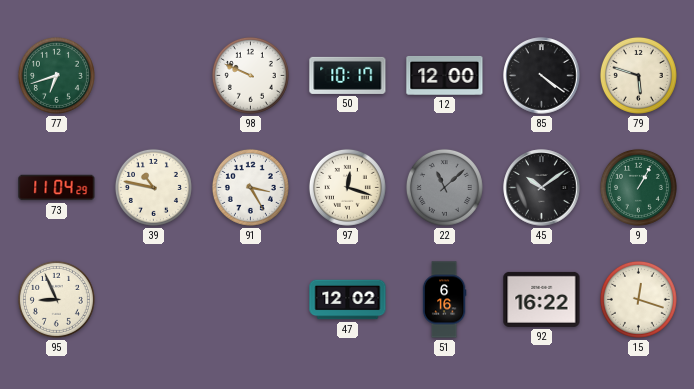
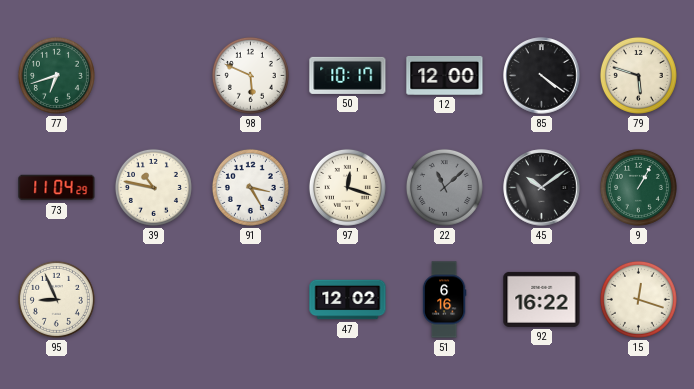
98: 9:49 -> 5:49
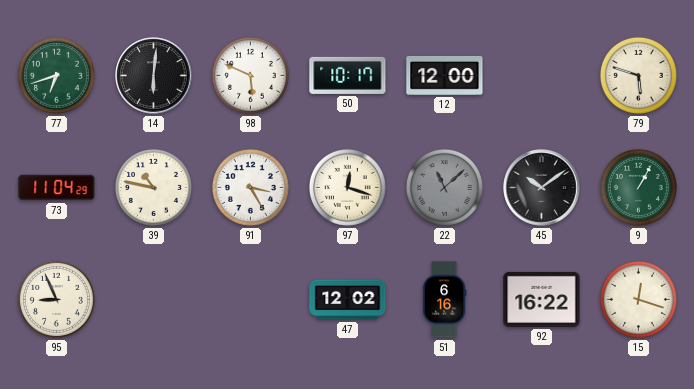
14: none -> 6:01
85: 4:21 -> none
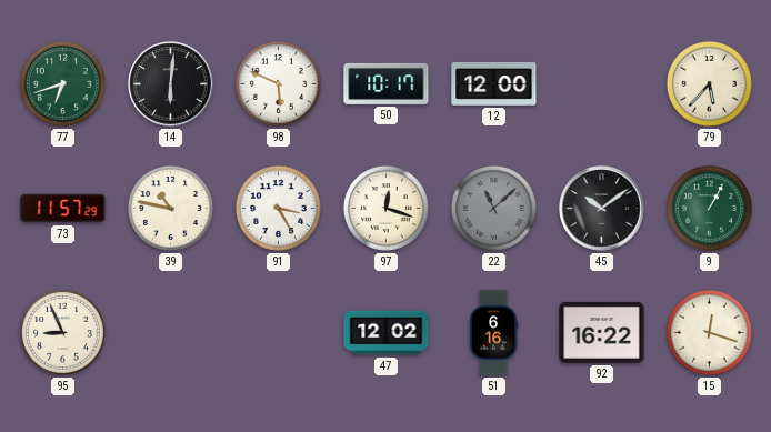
79: 5:48 -> 5:37
73: 11:04 -> 11:57
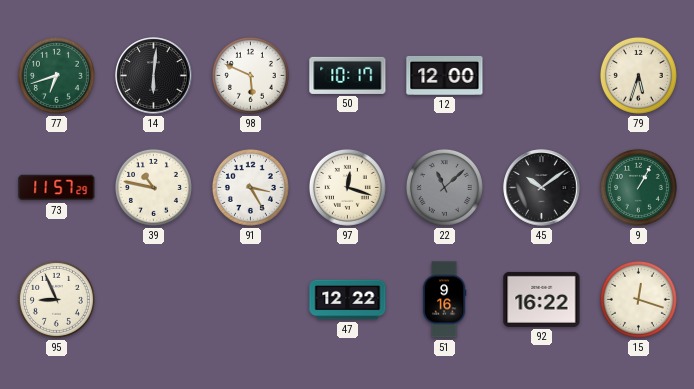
79: 5:37 -> 5:33
47: 12:02 -> 12:22
51: 6:16 -> 9:16
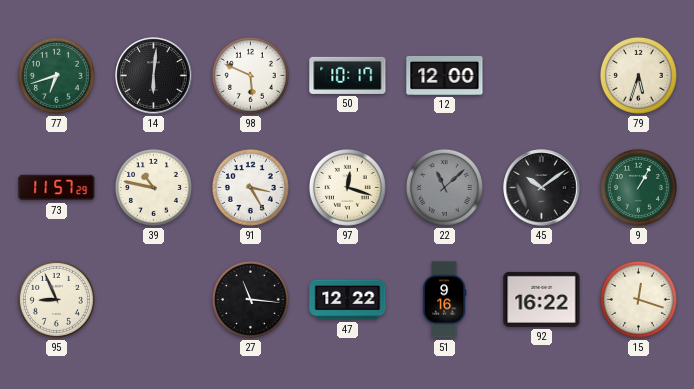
27: none -> 11:16
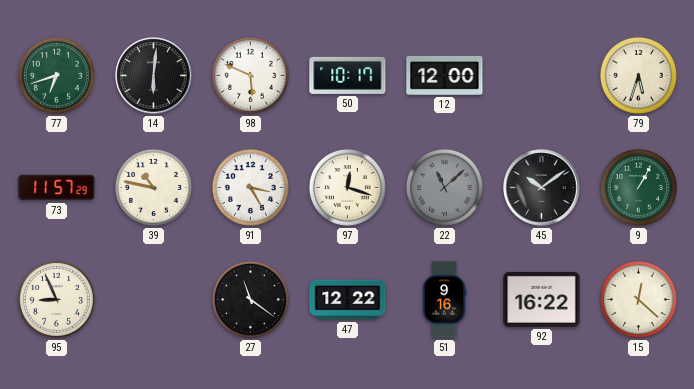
27: 11:16 -> 11:21
15: 12:18 -> 12:22
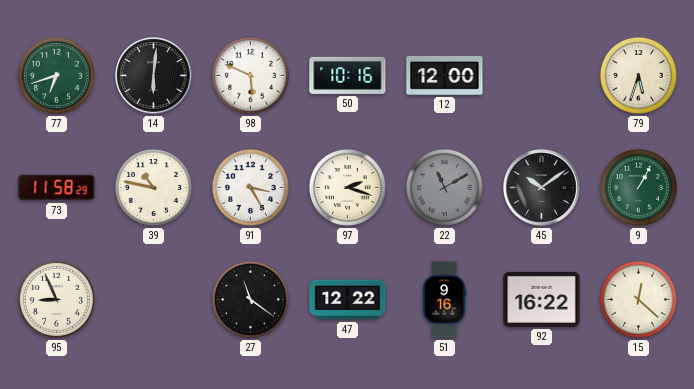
50: 10:17 -> 10:16
73: 11:57 -> 11:58
97: 12:18 -> 2:18
22: 11:08 -> 11:10
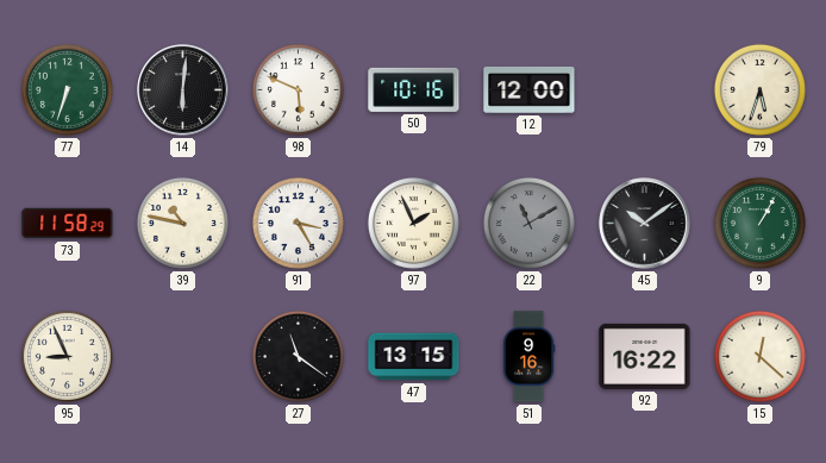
77: 6:42 -> 6:33
97: 2:18 -> 1:56
47: 12:22 -> 13:15
